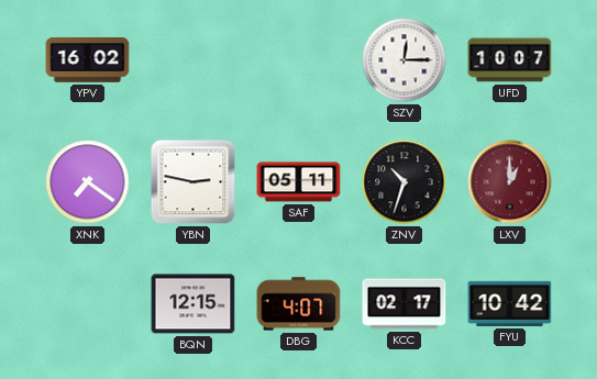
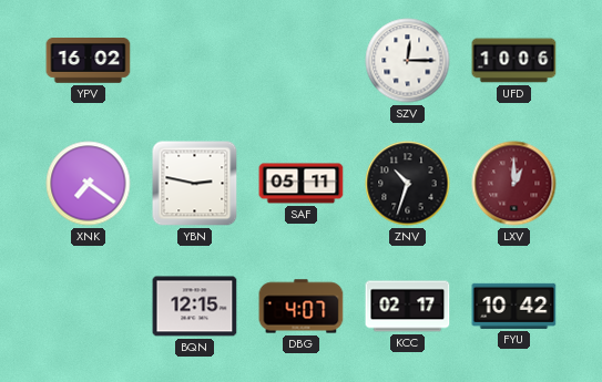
UFD: 10:07 -> 10:06
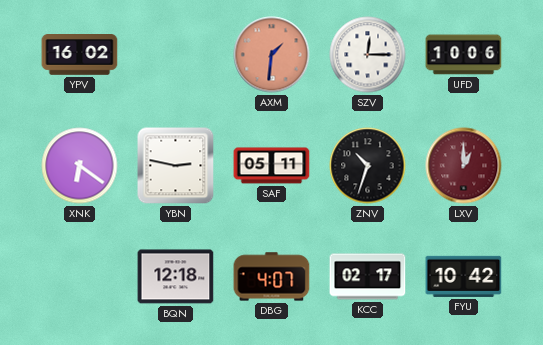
AXM: none -> 1:31
XNK: 7:21 -> 6:21
BQN: 12:15 -> 12:18
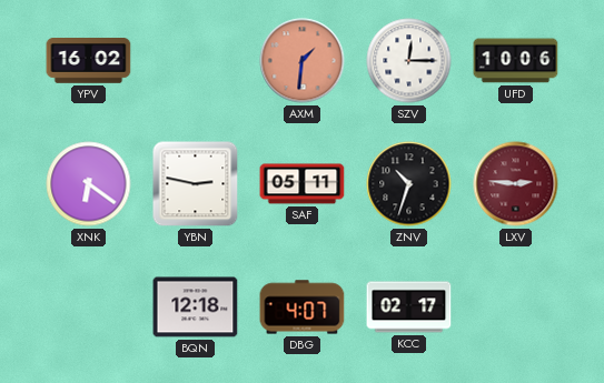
LXV: 1:00 -> 2:46
FYU: 10:42 -> none
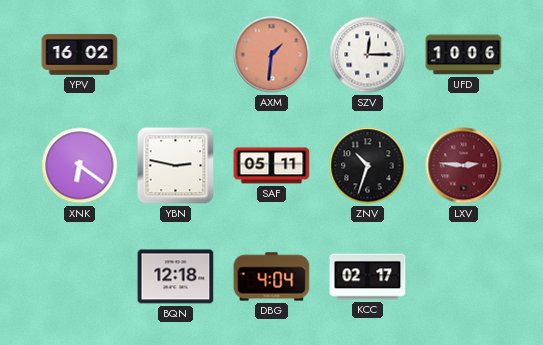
DBG: 4:07 -> 4:04
